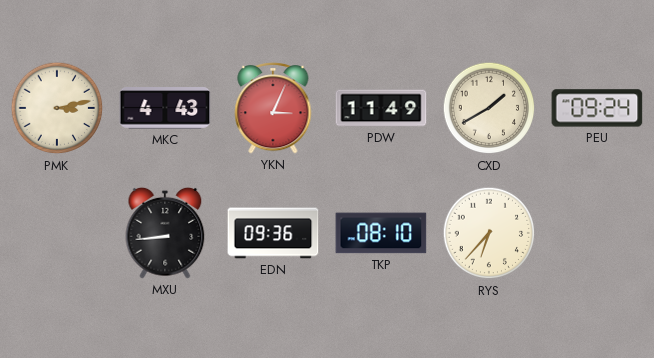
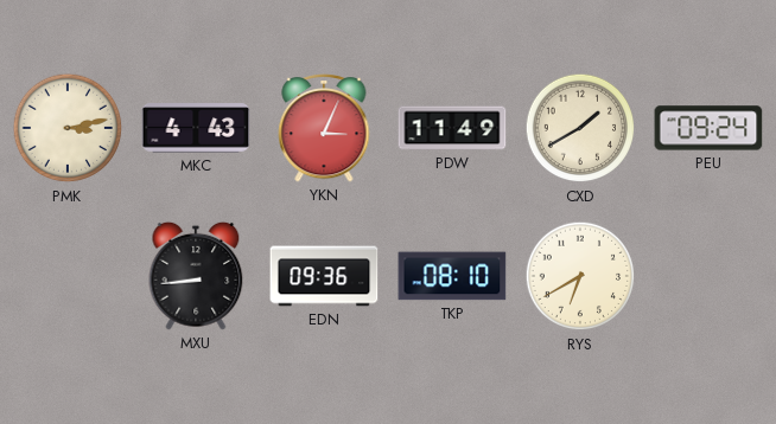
RYS: 6:37 -> 6:40
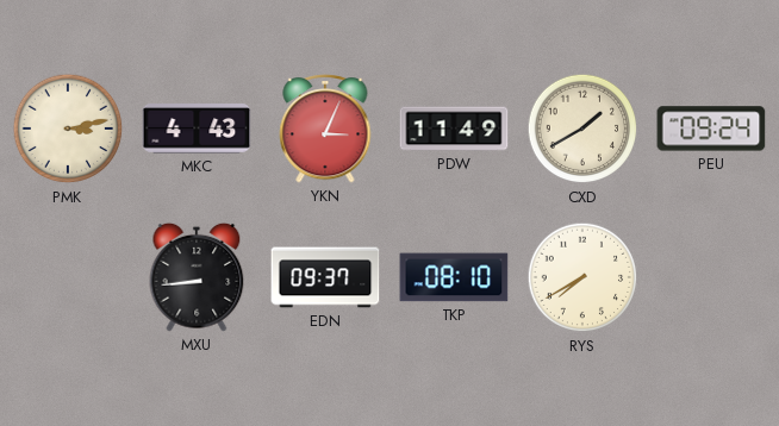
EDN: 09:36 -> 09:37
RYS: 6:40 -> 7:40
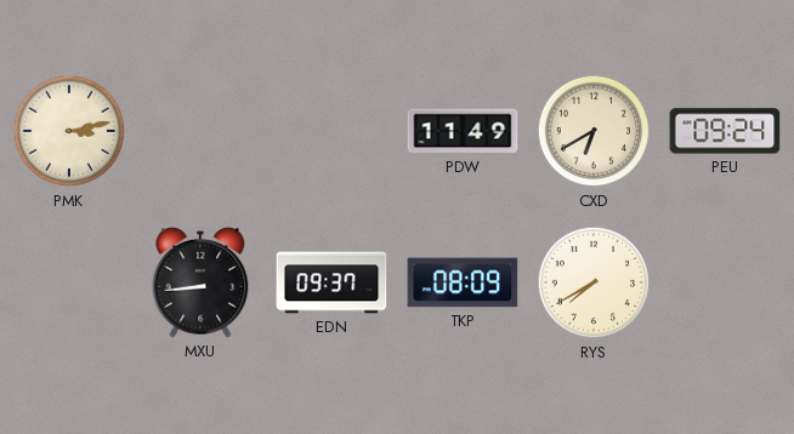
MKC: 4:43 -> none
YKN: 3:04 -> none
CXD: 1:40 -> 6:40
TKP: 08:10 -> 08:09
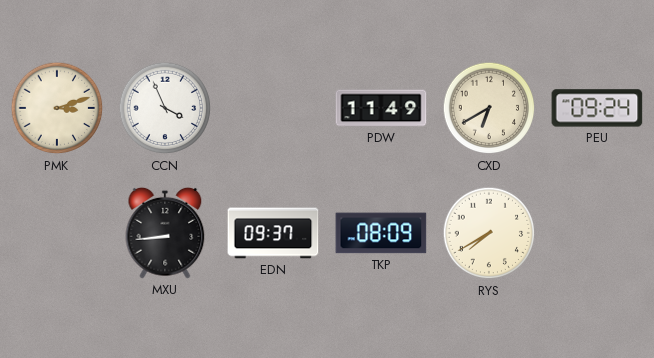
PMK: 3:13 -> 3:12
CCN: none -> 3:56
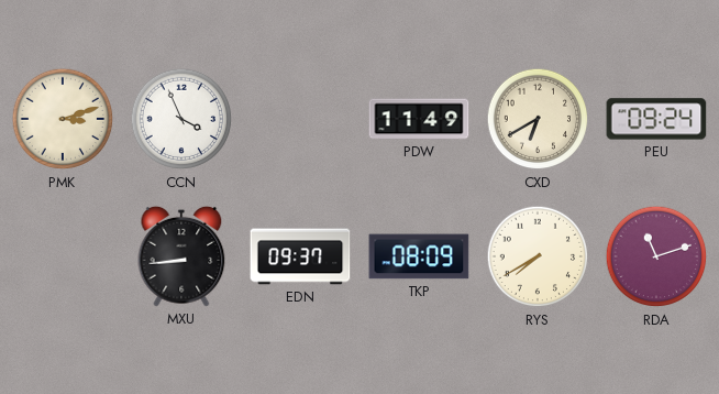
RDA: none -> 11:12
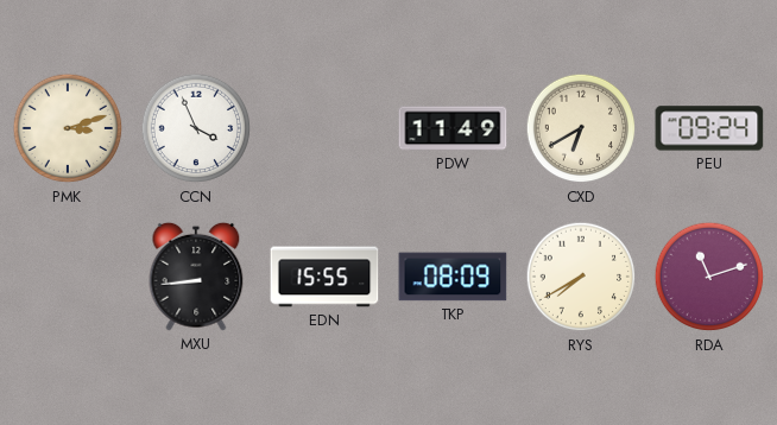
EDN: 09:37 -> 15:55
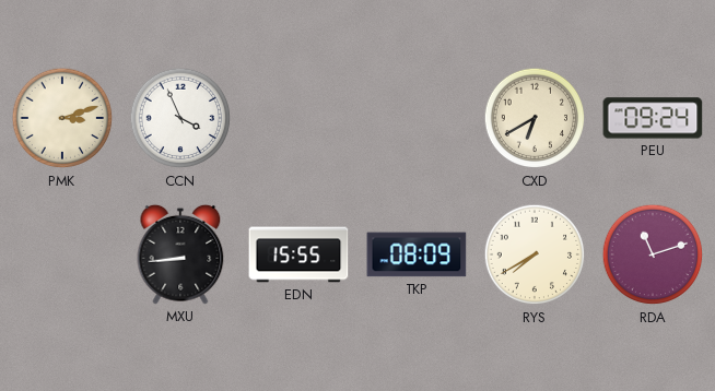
PDW: 11:49 -> none
